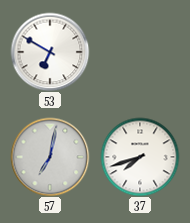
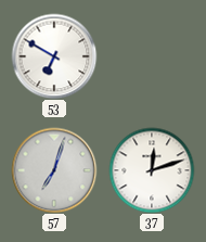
57: 7:02 -> 7:03
37: 7:42 -> 12:12
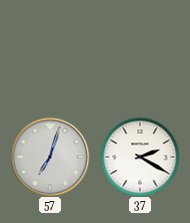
53: 6:50 -> none
37: 12:12 -> 2:20
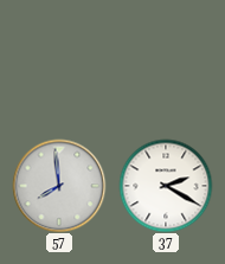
57: 7:03 -> 7:59
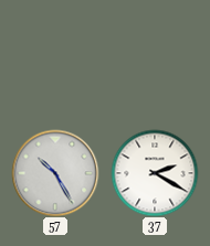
57: 7:59 -> 10:25
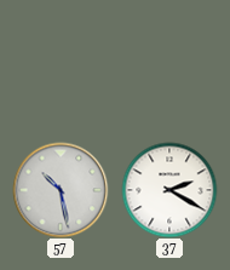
57: 10:25 -> 10:28
